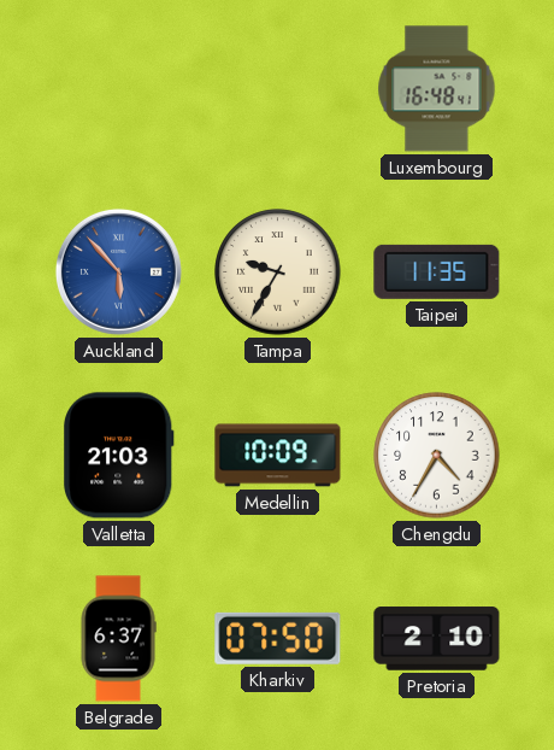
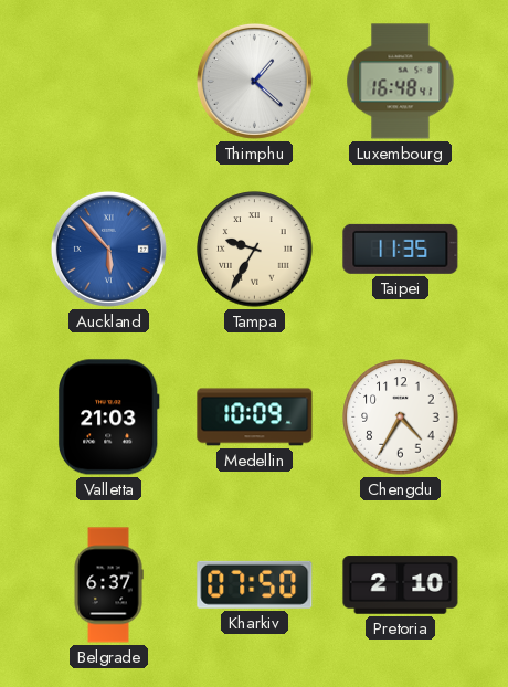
Thimphu: none -> 1:22
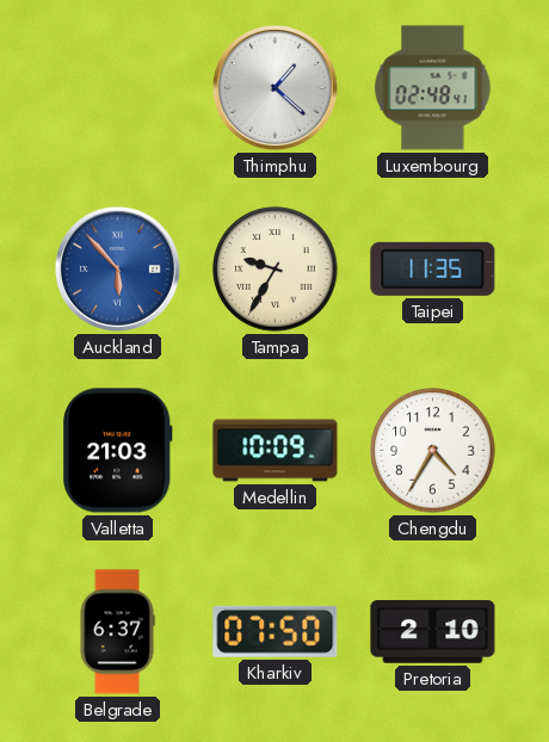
Luxembourg: 16:48 -> 02:48
